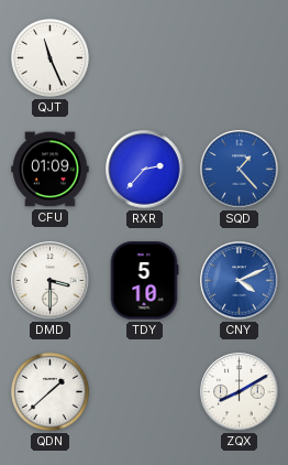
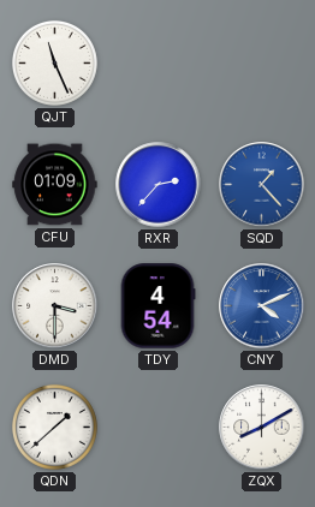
TDY: 5:10 -> 4:54
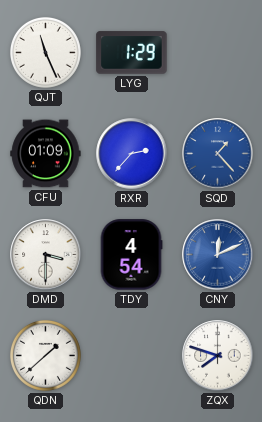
LYG: none -> 1:29
CNY: 4:11 -> 12:11
ZQX: 8:10 -> 7:48
